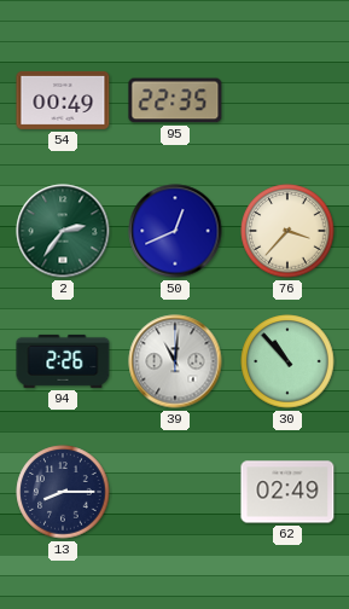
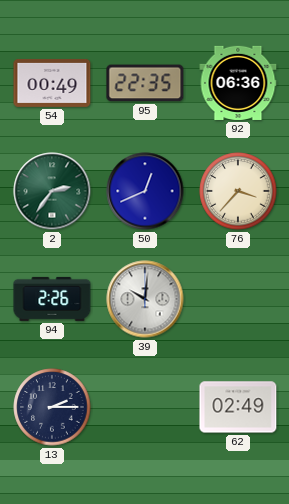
92: none -> 06:36
39: 11:01 -> 10:01
30: 10:53 -> none
13: 8:15 -> 2:15
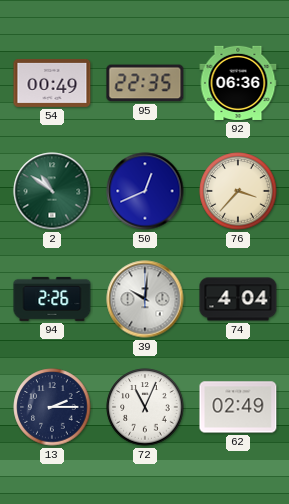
2: 2:36 -> 10:51
74: none -> 4:04
72: none -> 11:04
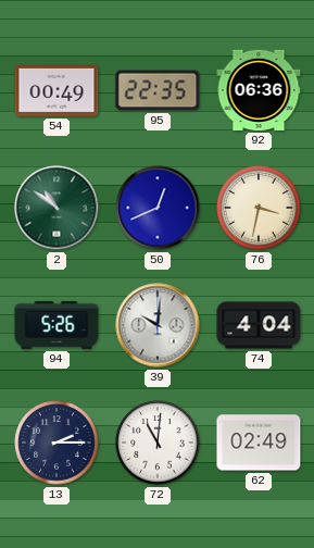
76: 3:37 -> 3:32
94: 2:26 -> 5:26
72: 11:04 -> 11:01
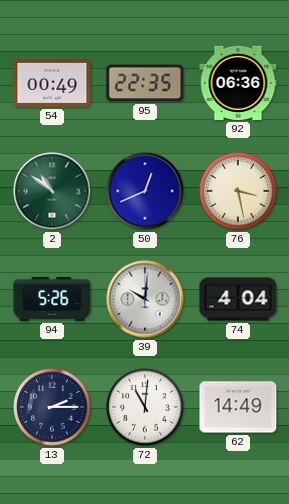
76: 3:32 -> 3:28
62: 02:49 -> 14:49
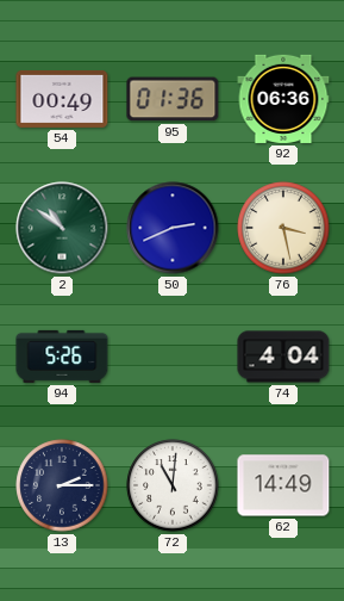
95: 22:35 -> 01:36
50: 12:41 -> 2:41
39: 10:01 -> none
